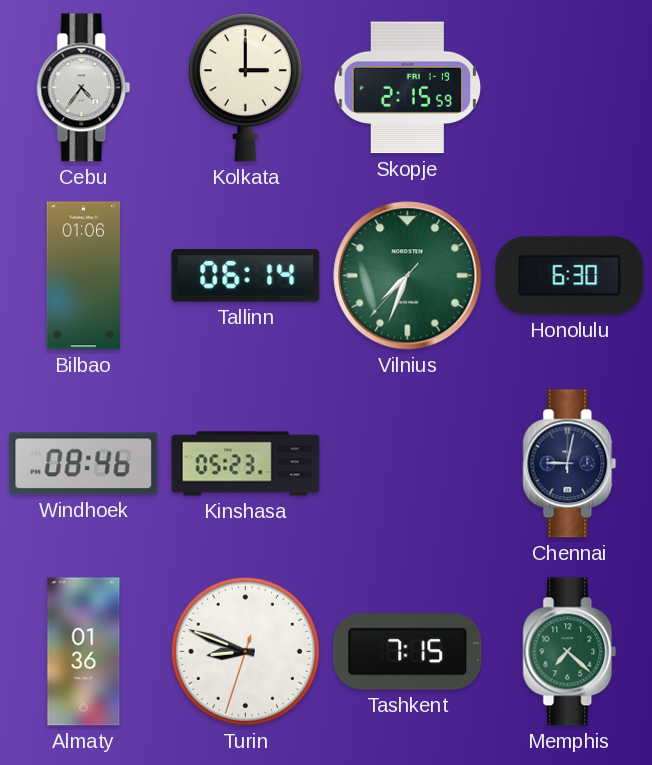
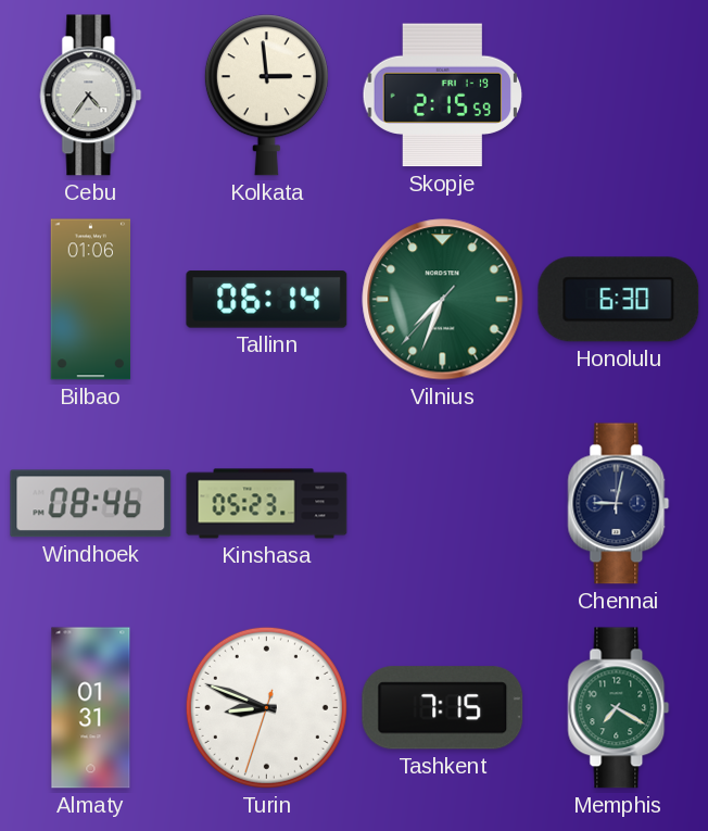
Kolkata: 3:00 -> 2:59
Almaty: 01:36 -> 01:31
Memphis: 7:22 -> 7:20
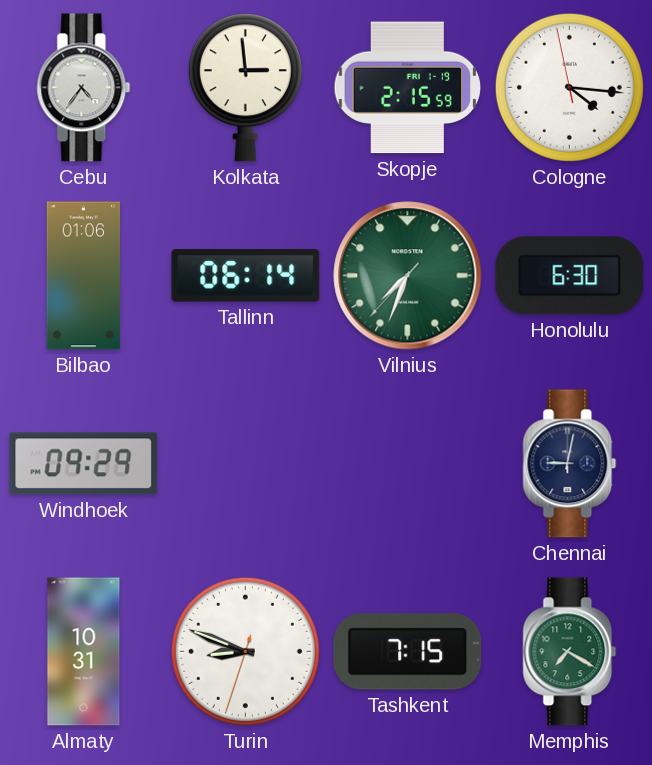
Cologne: none -> 4:15
Windhoek: 08:46 -> 09:29
Kinshasa: 05:23 -> none
Almaty: 01:31 -> 10:31
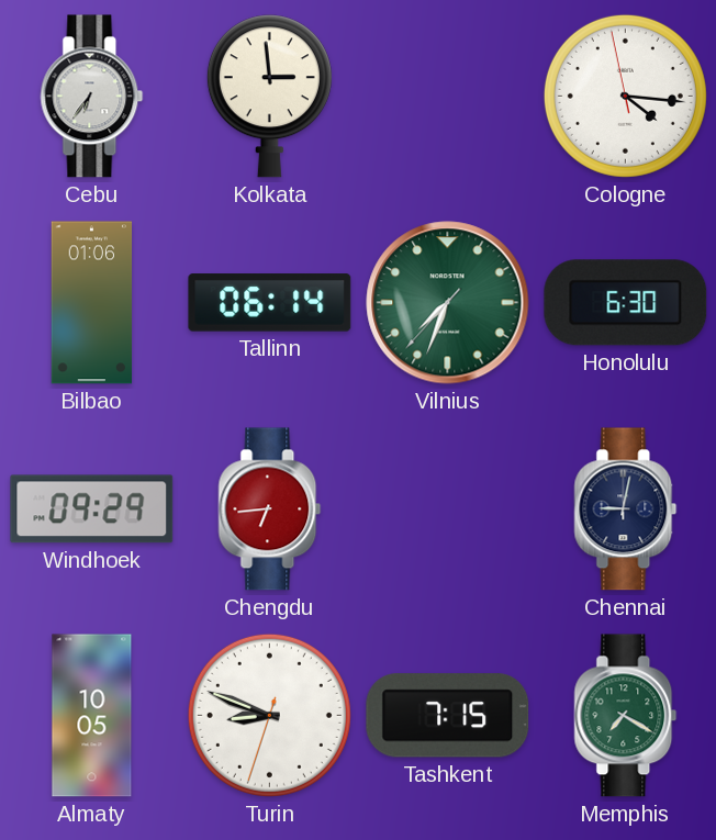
Cebu: 4:36 -> 6:36
Skopje: 2:15 -> none
Chengdu: none -> 6:44
Almaty: 10:31 -> 10:05
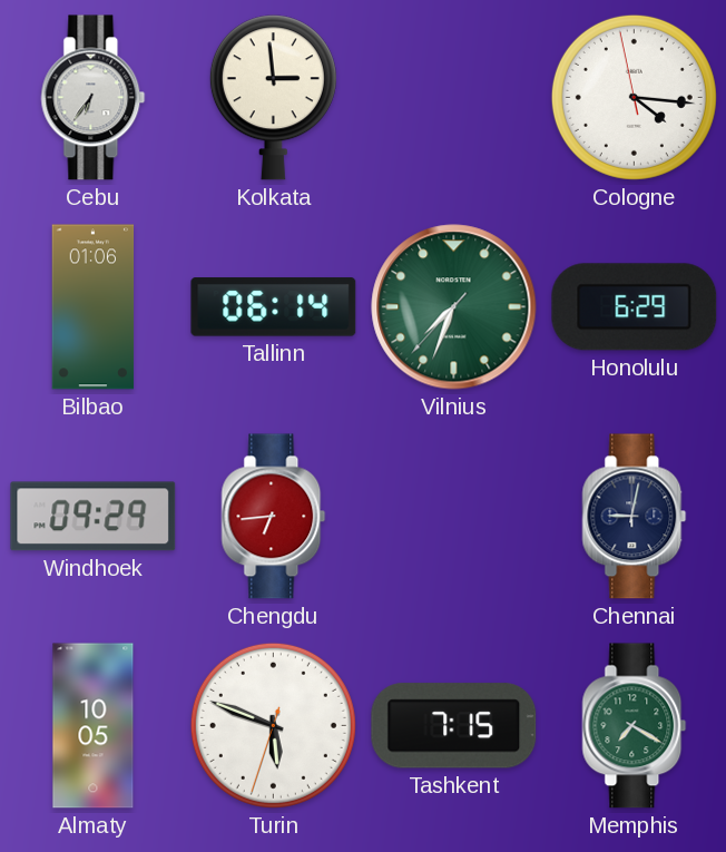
Honolulu: 6:30 -> 6:29
Turin: 8:48 -> 5:48
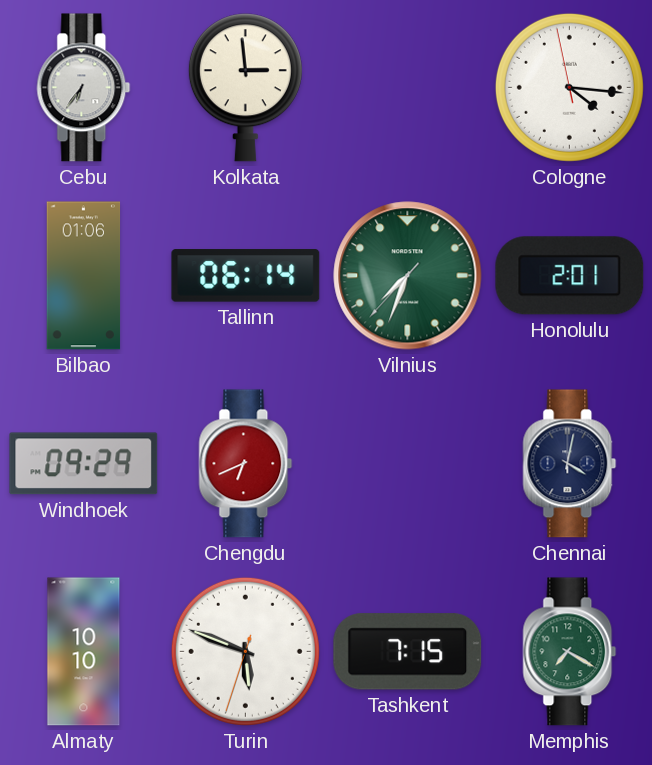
Honolulu: 6:29 -> 2:01
Chengdu: 6:44 -> 6:41
Chennai: 9:02 -> 4:02
Almaty: 10:05 -> 10:10
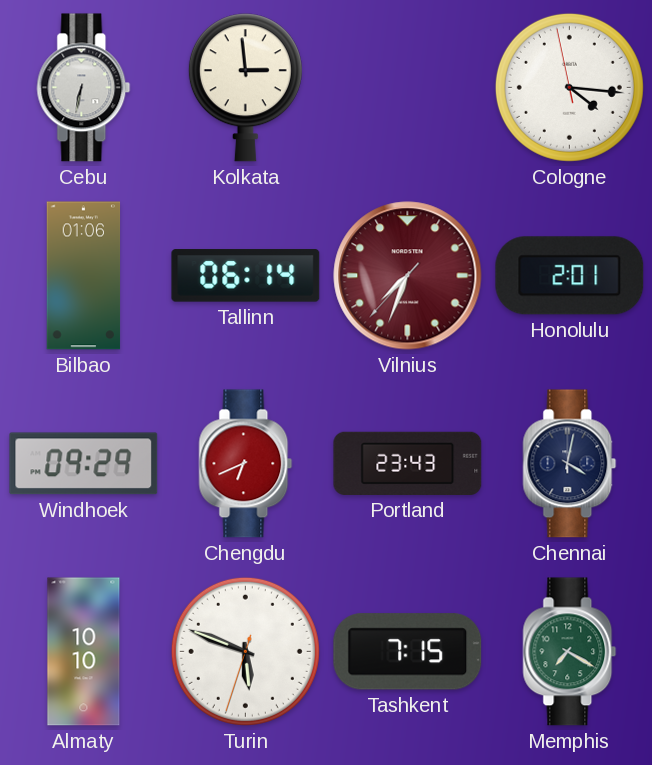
Cebu: 6:36 -> 6:32
Vilnius dial: green -> burgundy
Portland: none -> 23:43
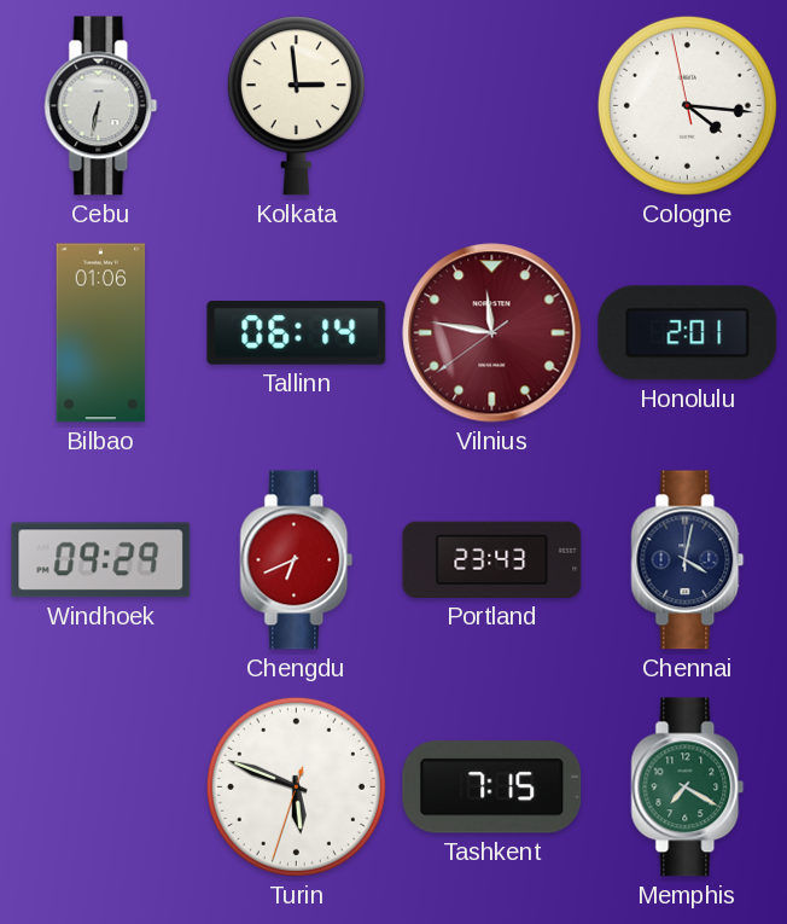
Vilnius: 7:33 -> 11:46
Almaty: 10:10 -> none
